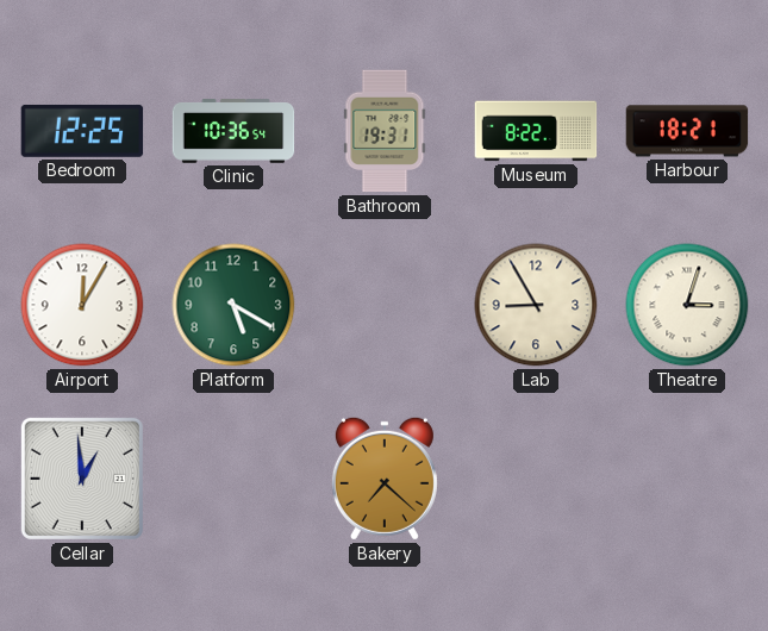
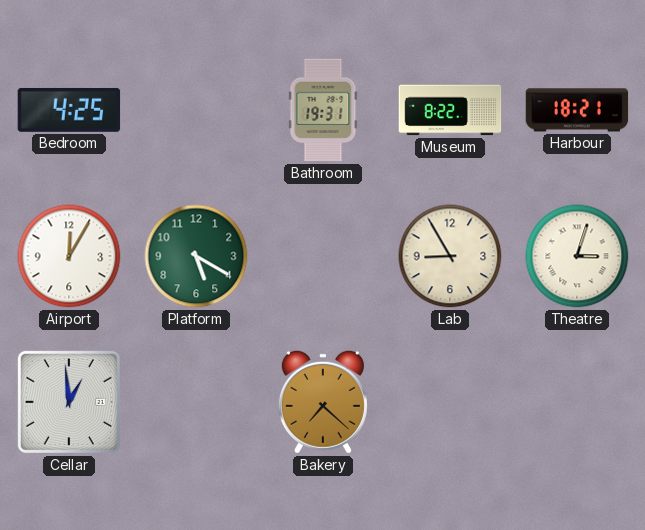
Bedroom: 12:25 -> 4:25
Clinic: 10:36 -> none
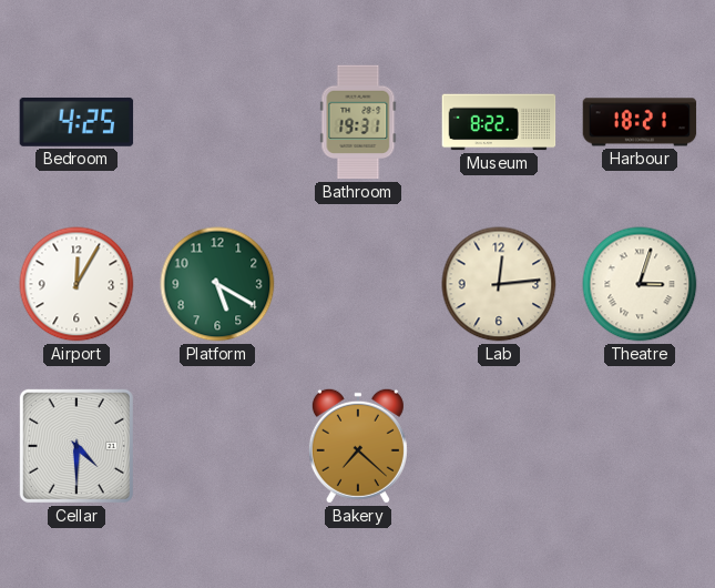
Lab: 8:55 -> 12:14
Cellar: 12:59 -> 4:30
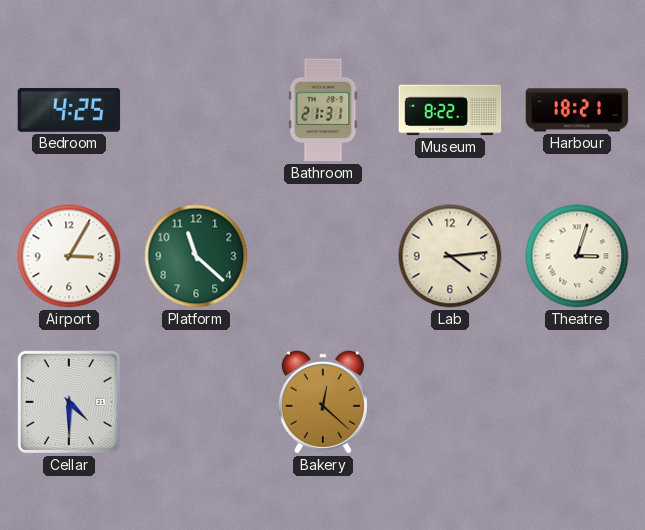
Bathroom: 19:31 -> 21:31
Airport: 12:05 -> 3:05
Platform: 5:20 -> 11:22
Lab: 12:14 -> 4:14
Bakery: 7:22 -> 12:22
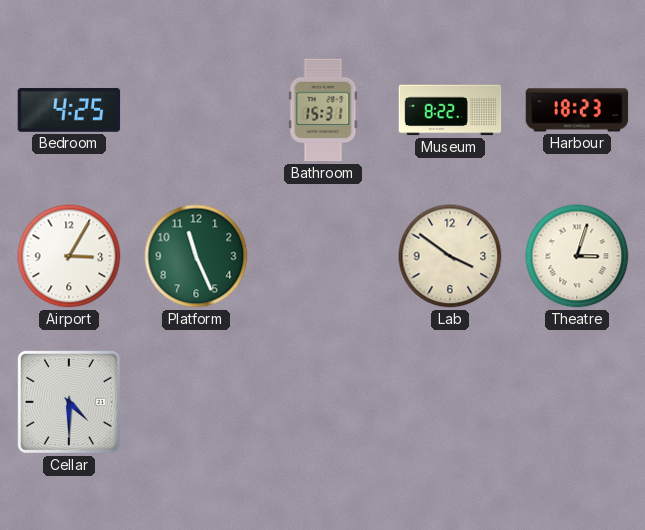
Bathroom: 21:31 -> 15:31
Harbour: 18:21 -> 18:23
Platform: 11:22 -> 11:26
Lab: 4:14 -> 3:51
Bakery: 12:22 -> none
